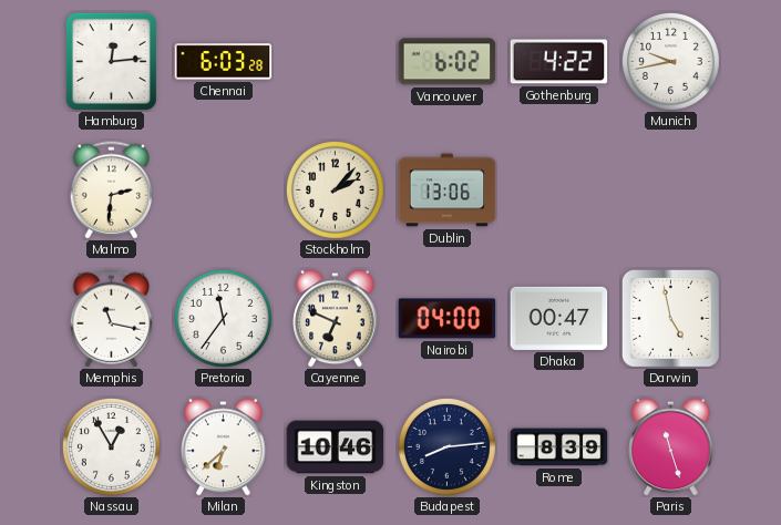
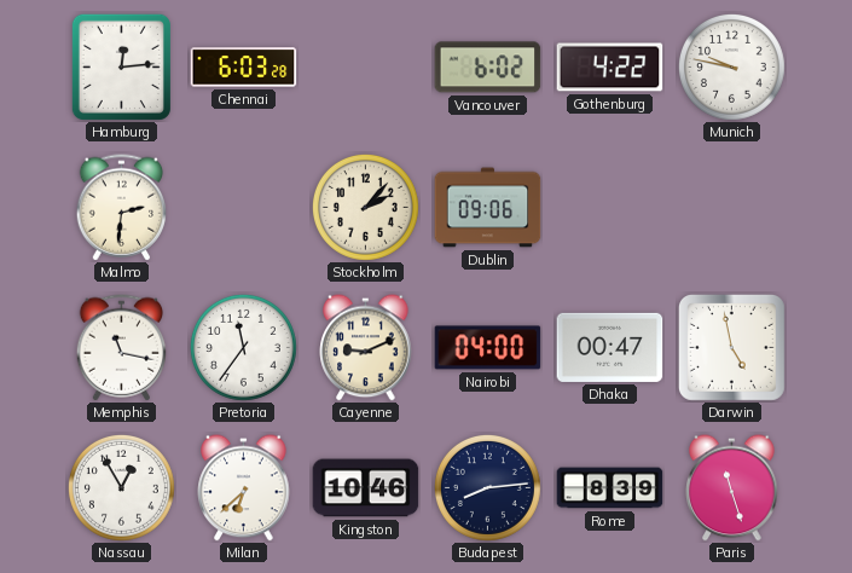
Munich: 9:43 -> 9:47
Dublin: 13:06 -> 09:06
Cayenne: 6:49 -> 9:11
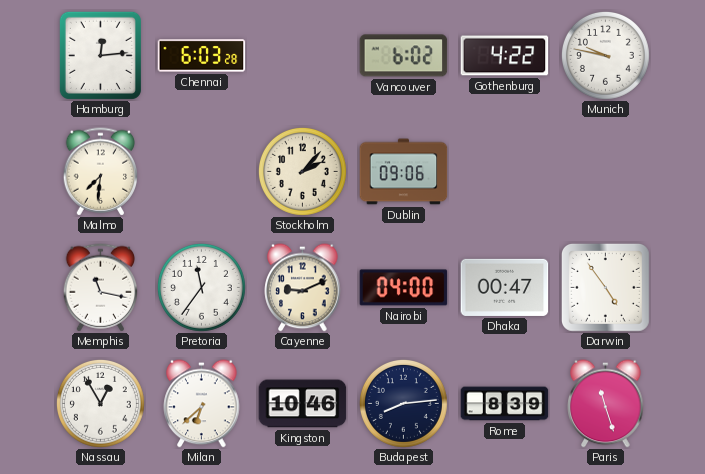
Malmo: 2:31 -> 7:31
Darwin: 4:58 -> 4:54
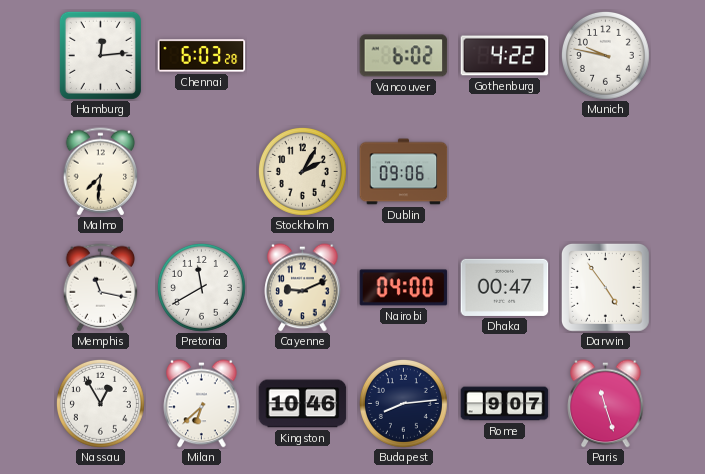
Stockholm: 2:07 -> 2:05
Pretoria: 11:36 -> 11:40
Rome: 8:39 -> 9:07
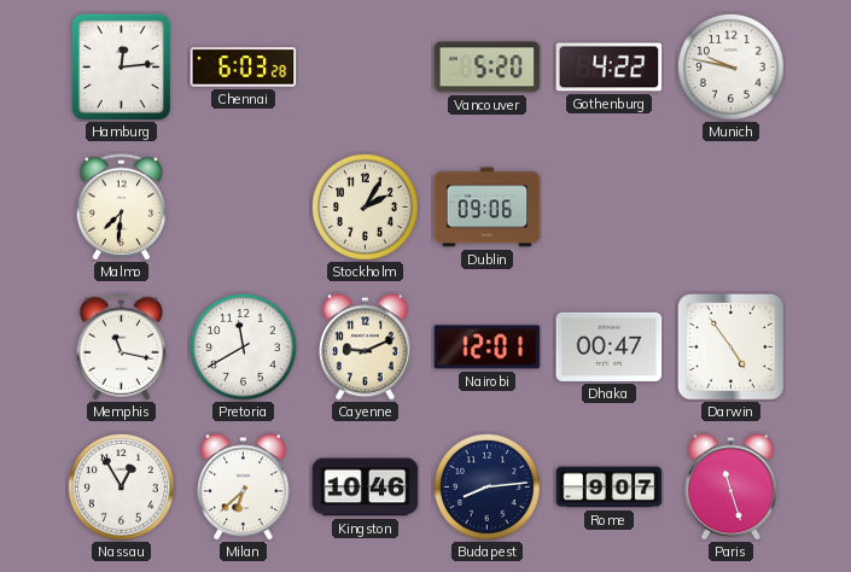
Vancouver: 6:02 -> 5:20
Nairobi: 04:00 -> 12:01
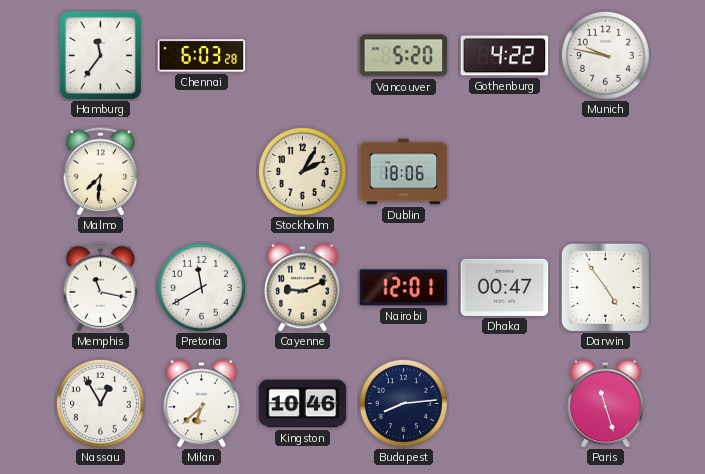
Hamburg: 12:14 -> 11:36
Dublin: 09:06 -> 18:06
Rome: 9:07 -> none
